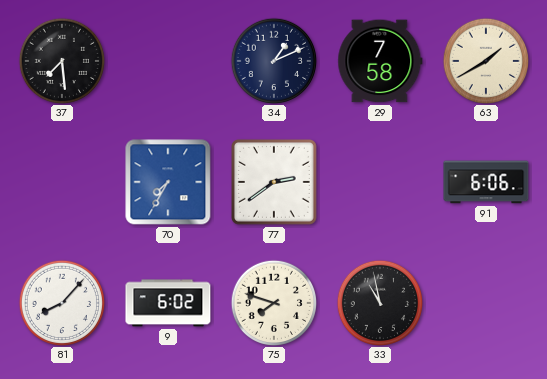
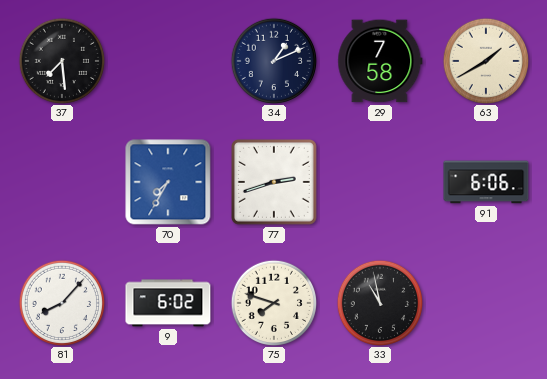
77: 2:39 -> 2:42
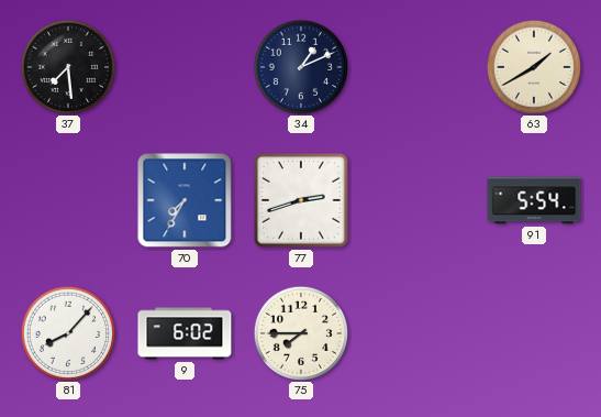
29: 7:58 -> none
91: 6:06 -> 5:54
75: 7:48 -> 7:45
33: 10:58 -> none
